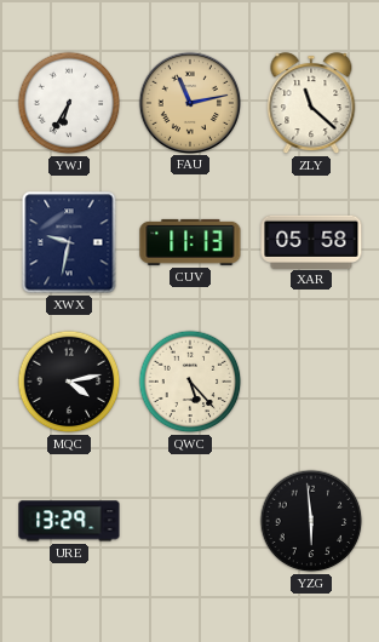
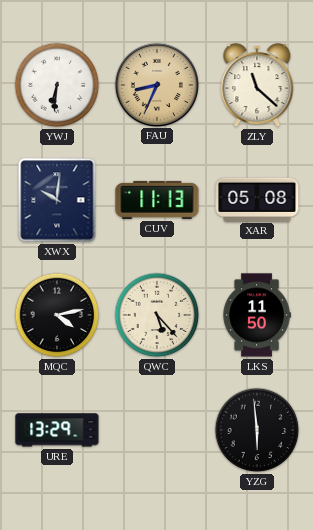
YWJ: 6:35 -> 6:31
FAU: 11:13 -> 8:34
XWX: 9:32 -> 10:01
XAR: 05:58 -> 05:08
LKS: none -> 11:50
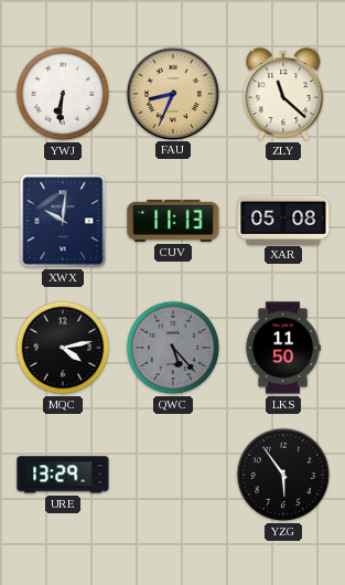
QWC dial: cream -> grey
YZG: 5:59 -> 5:54
